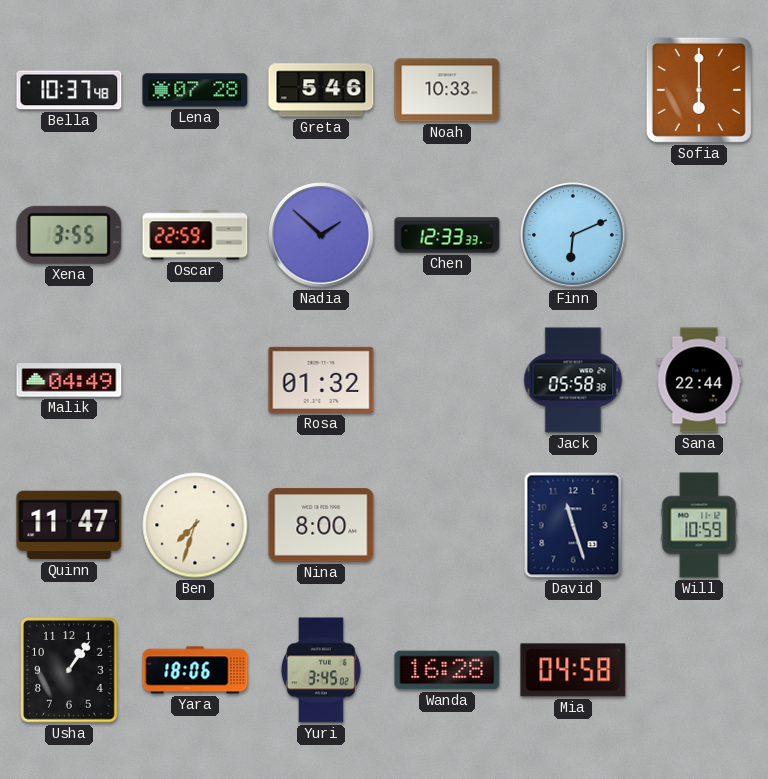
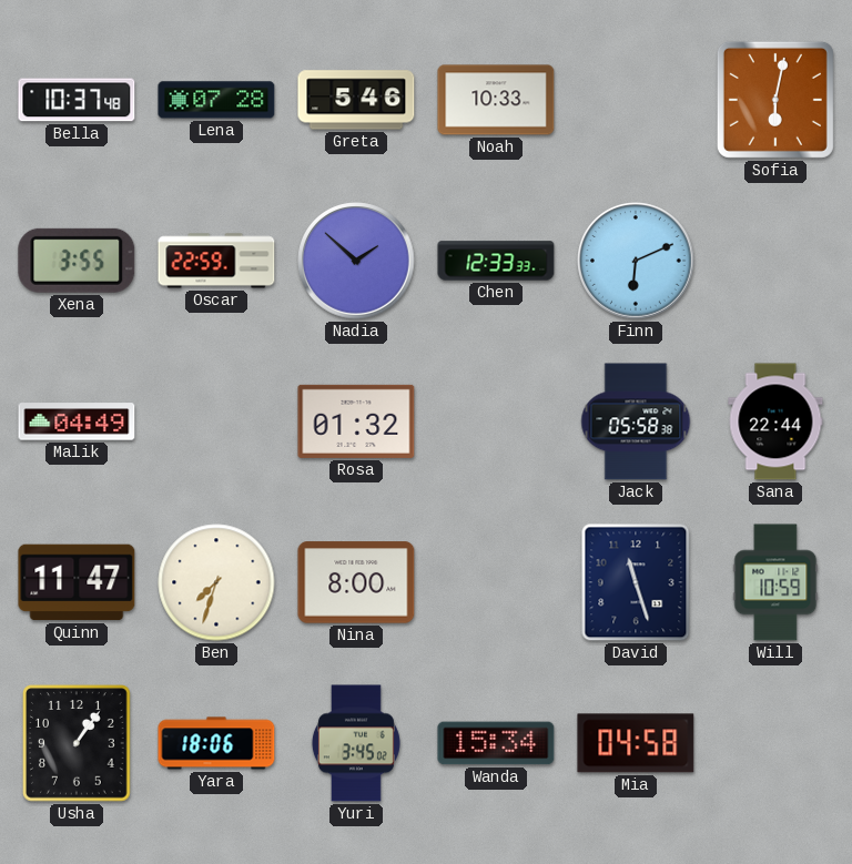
Sofia: 6:00 -> 6:02
Wanda: 16:28 -> 15:34
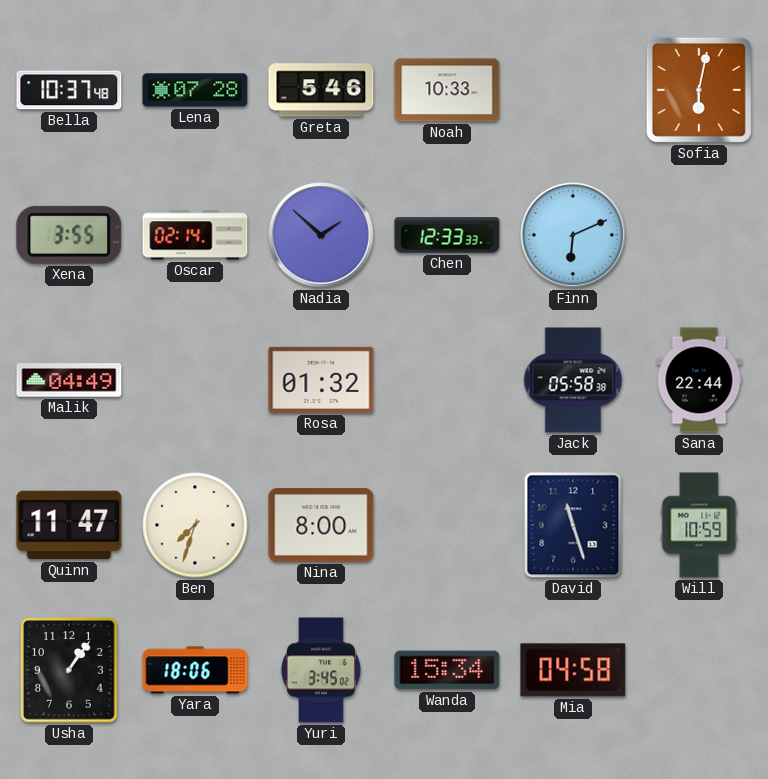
Oscar: 22:59 -> 02:14
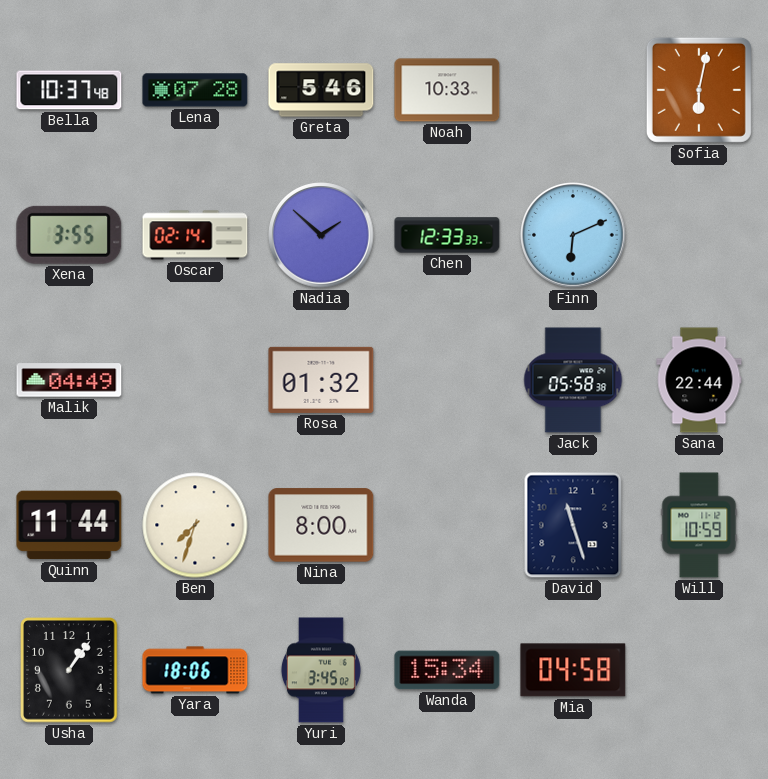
Quinn: 11:47 -> 11:44
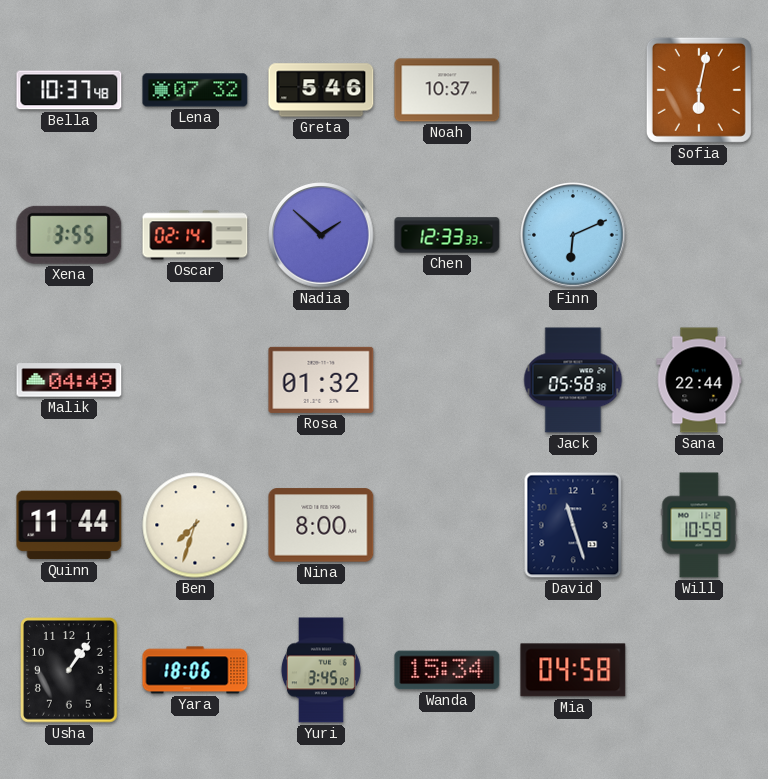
Lena: 07:28 -> 07:32
Noah: 10:33 -> 10:37
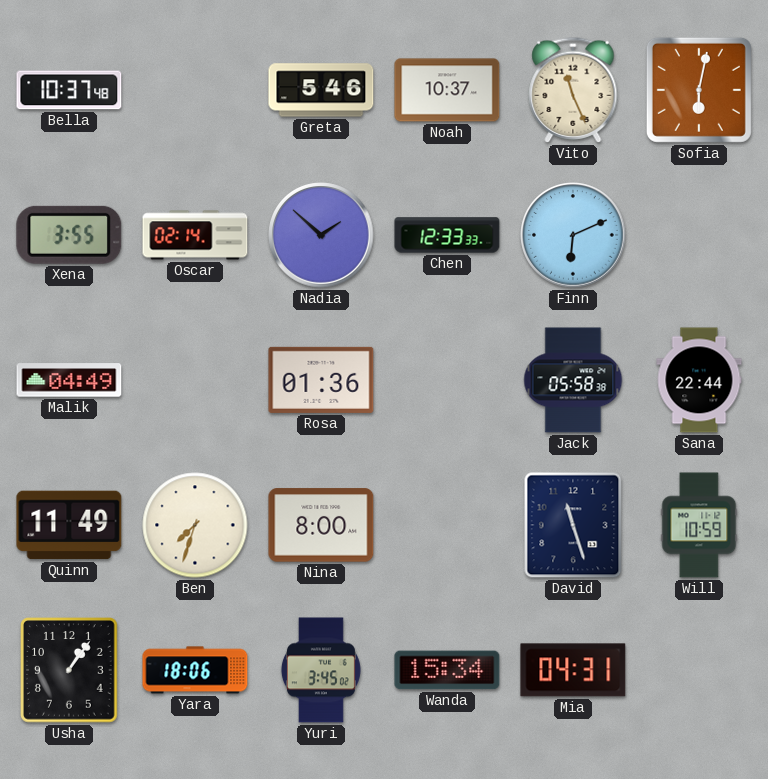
Lena: 07:32 -> none
Vito: none -> 11:26
Rosa: 01:32 -> 01:36
Quinn: 11:44 -> 11:49
Mia: 04:58 -> 04:31
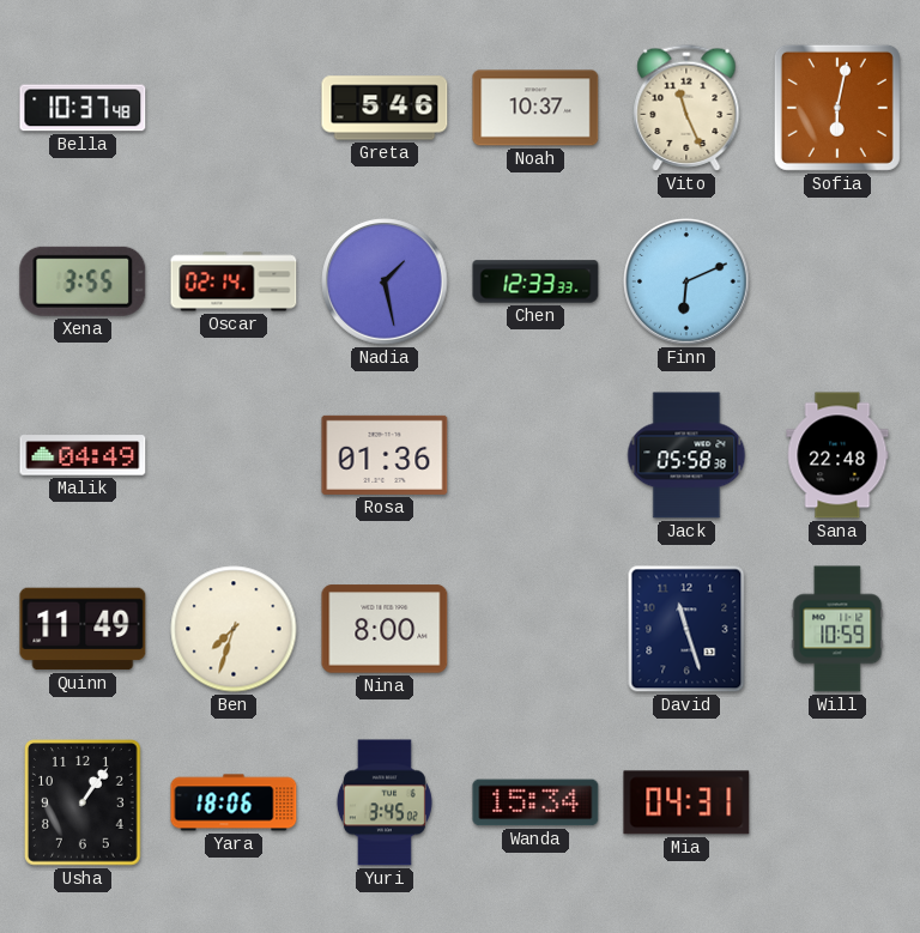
Nadia: 1:52 -> 1:28
Sana: 22:44 -> 22:48
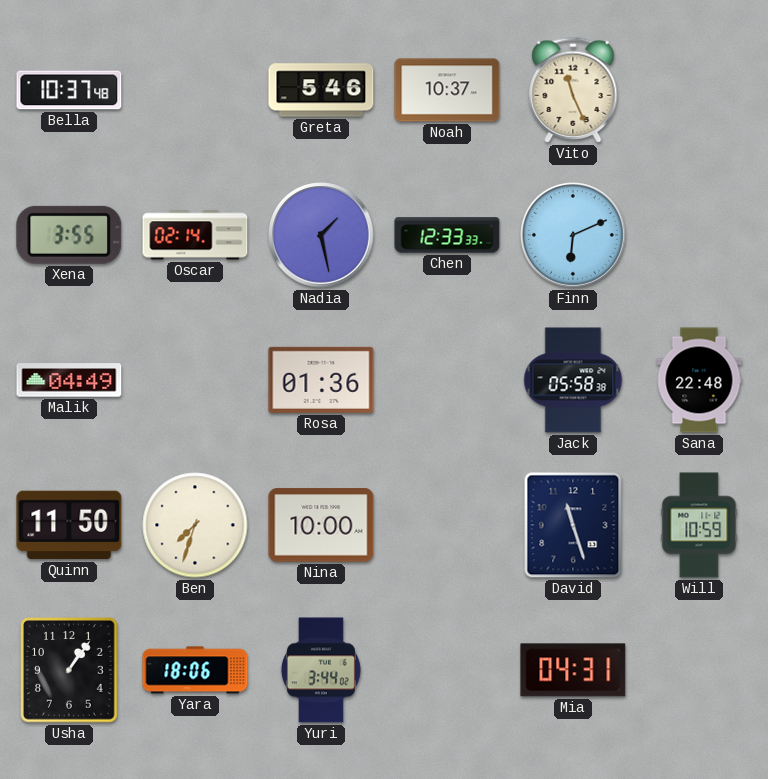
Sofia: 6:02 -> none
Quinn: 11:49 -> 11:50
Nina: 8:00 -> 10:00
Yuri: 3:45 -> 3:44
Wanda: 15:34 -> none
